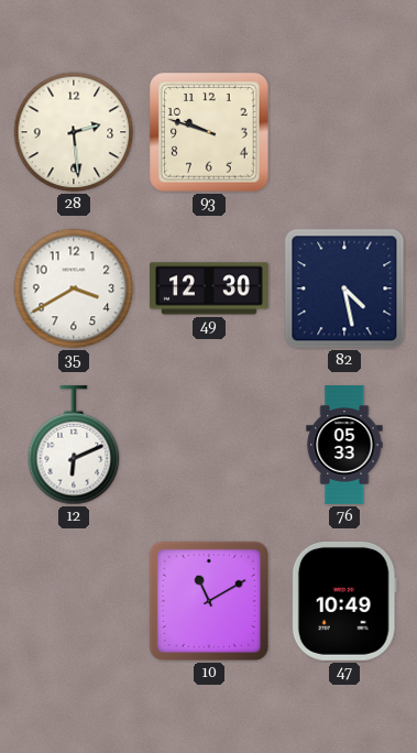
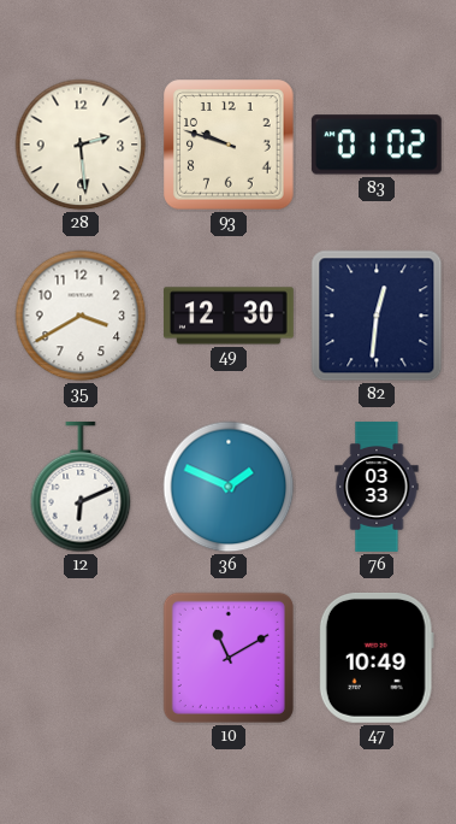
83: none -> 01:02
82: 4:28 -> 12:31
36: none -> 1:49
76: 05:33 -> 03:33
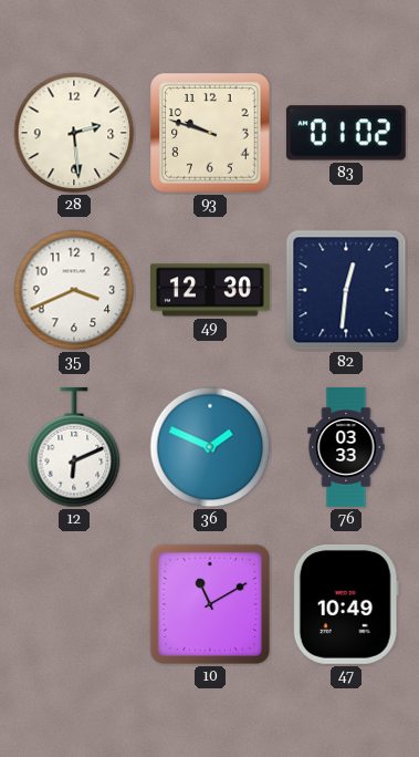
35: 3:40 -> 3:41
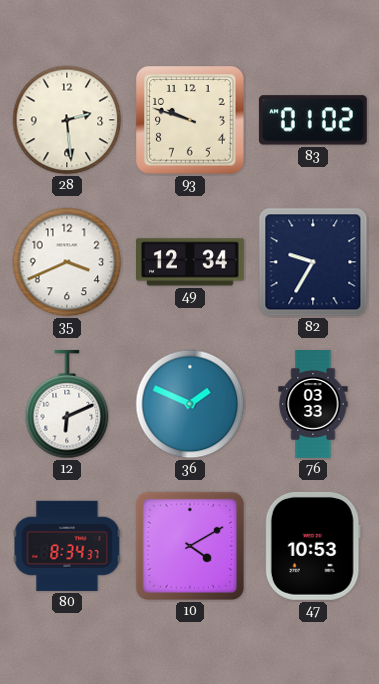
49: 12:30 -> 12:34
82: 12:31 -> 9:35
80: none -> 8:34
10: 11:10 -> 4:10
47: 10:49 -> 10:53
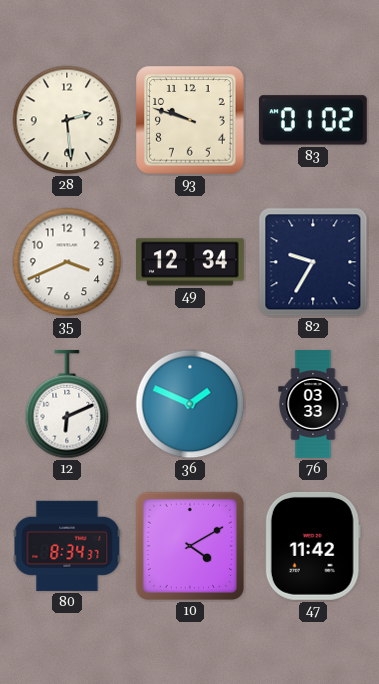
47: 10:53 -> 11:42
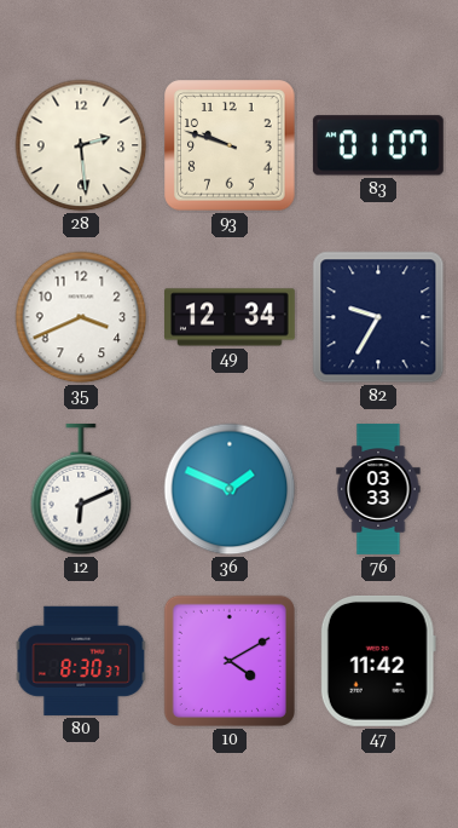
83: 01:02 -> 01:07
80: 8:34 -> 8:30
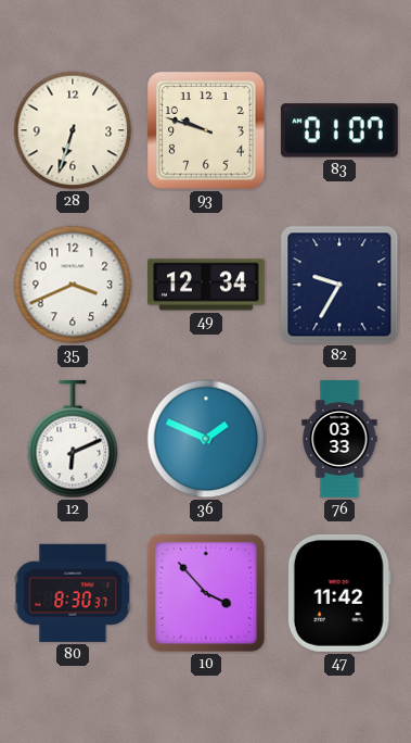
28: 2:29 -> 6:33
10: 4:10 -> 3:53
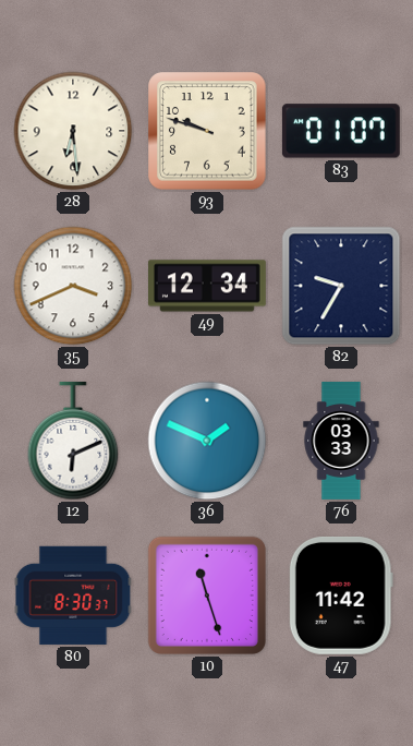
28: 6:33 -> 6:29
10: 3:53 -> 11:27
